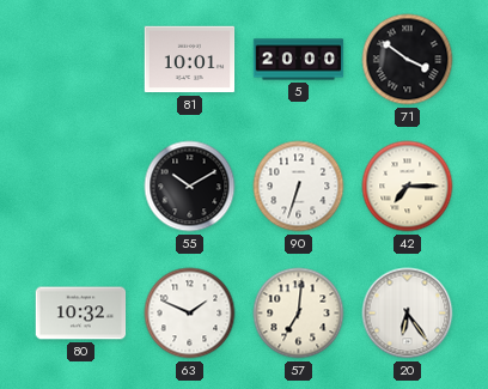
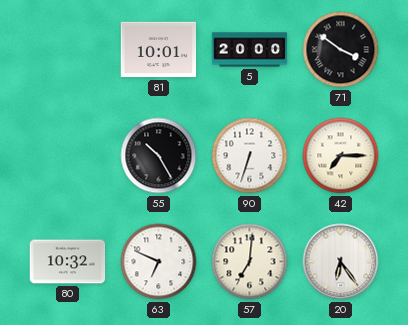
55: 10:10 -> 10:25
63: 1:49 -> 6:49
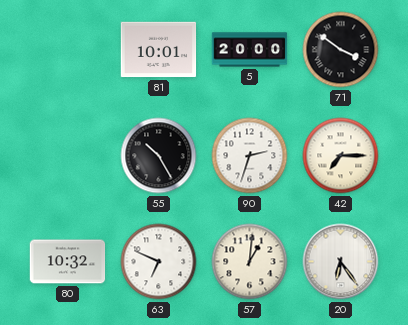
90: 6:33 -> 2:33
57: 7:01 -> 1:01
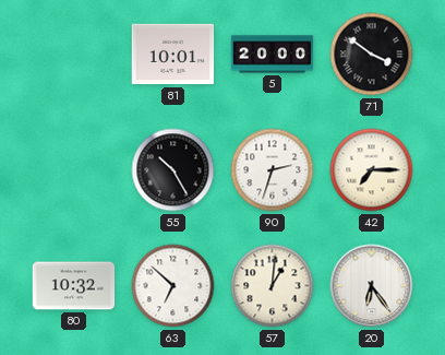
63: 6:49 -> 6:52
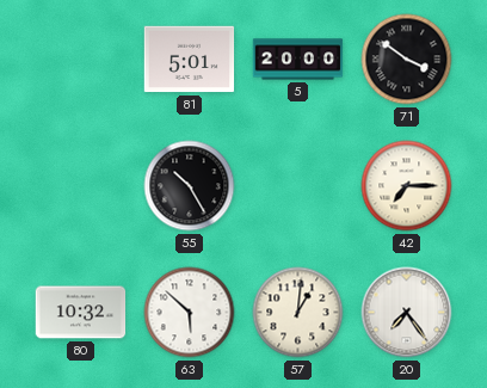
81: 10:01 -> 5:01
90: 2:33 -> none
63: 6:52 -> 5:52
20: 6:24 -> 7:24
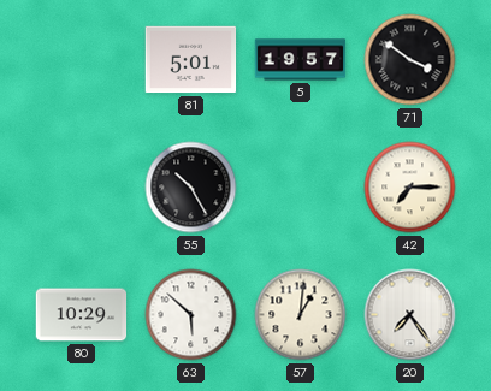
5: 20:00 -> 19:57
80: 10:32 -> 10:29
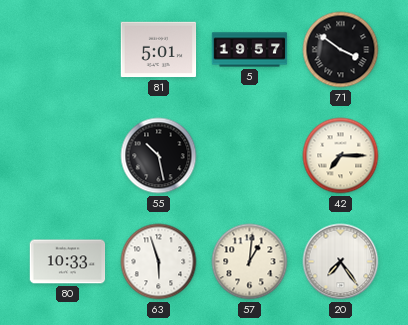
55: 10:25 -> 10:28
80: 10:29 -> 10:33
63: 5:52 -> 5:57
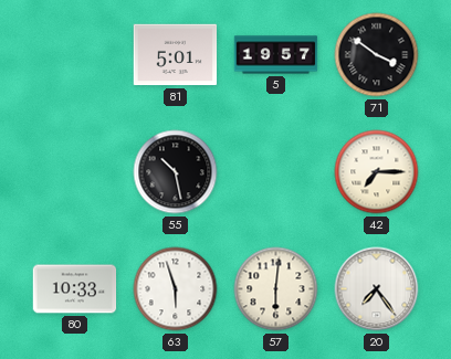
57: 1:01 -> 6:01
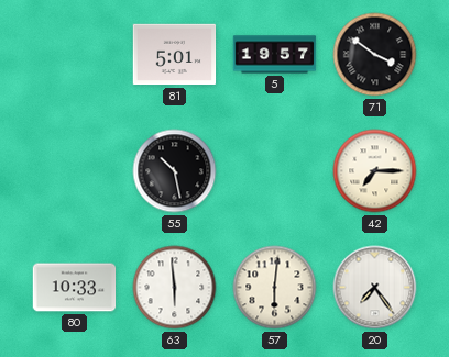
63: 5:57 -> 5:59
